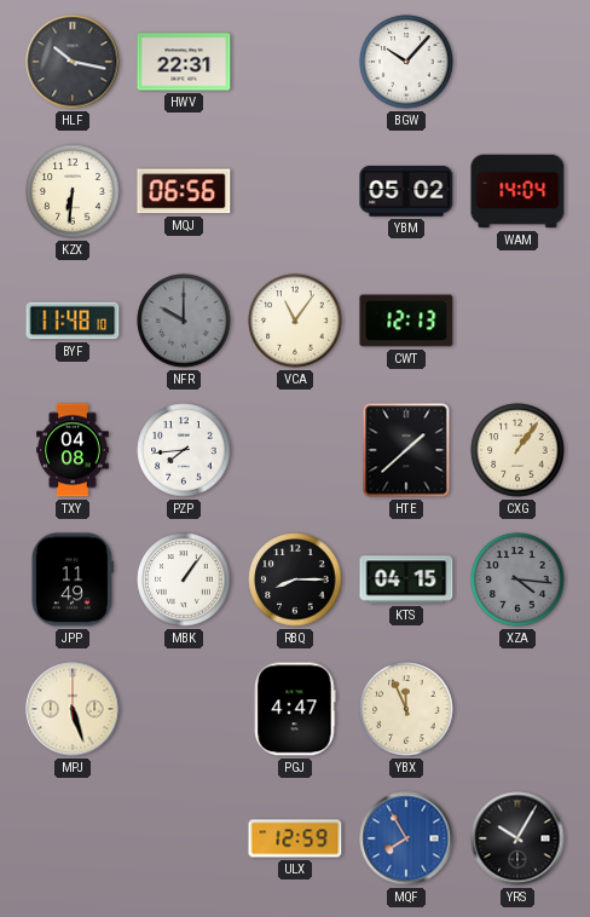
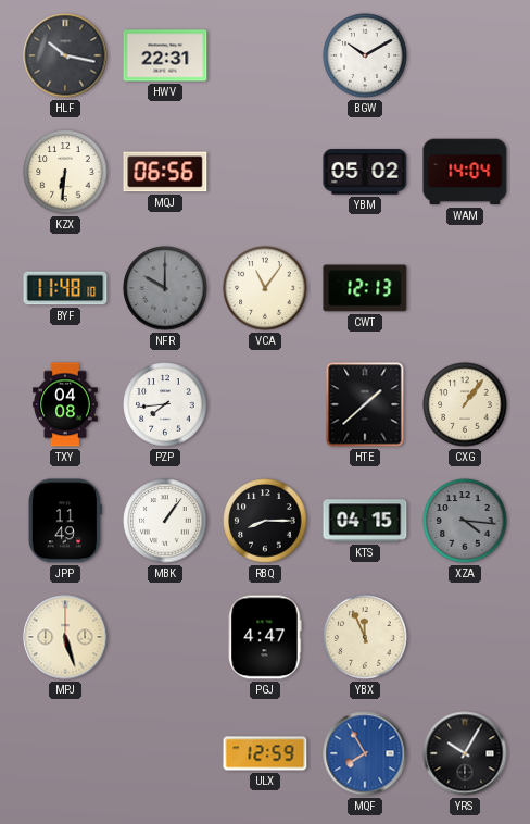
BGW: 10:07 -> 10:10
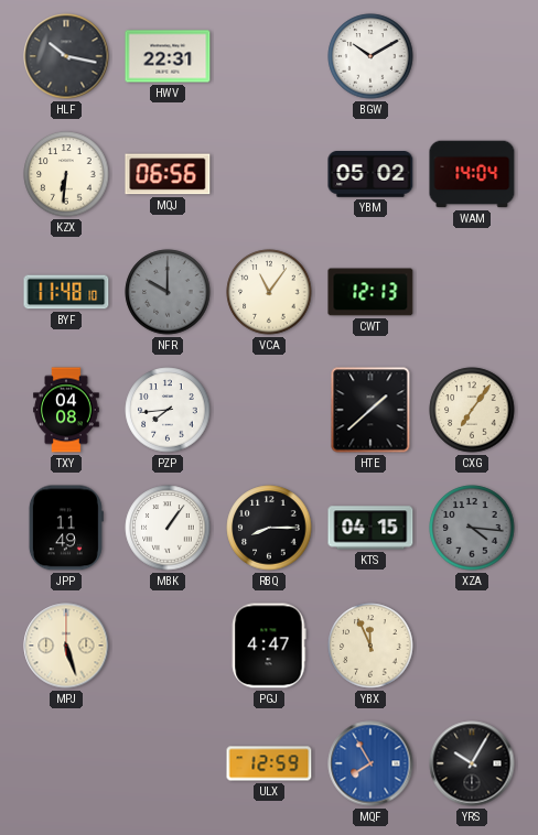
CXG: 1:06 -> 7:06
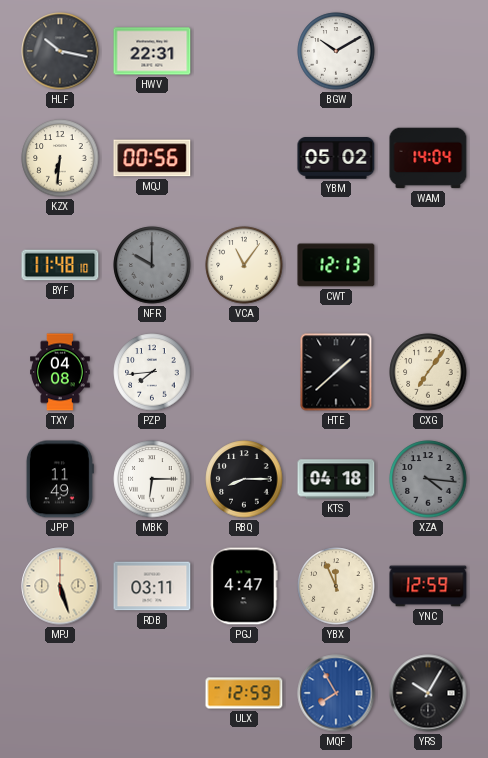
MQJ: 06:56 -> 00:56
MBK: 1:06 -> 6:15
KTS: 04:15 -> 04:18
RDB: none -> 03:11
YNC: none -> 12:59
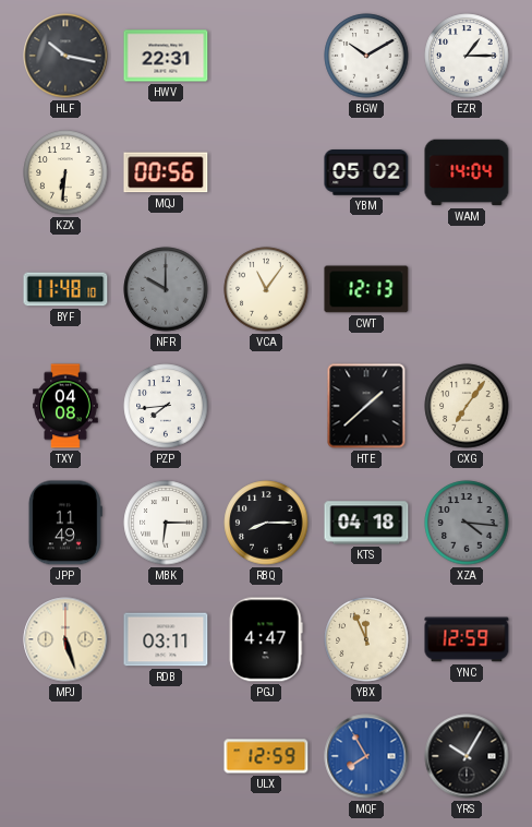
EZR: none -> 1:15
